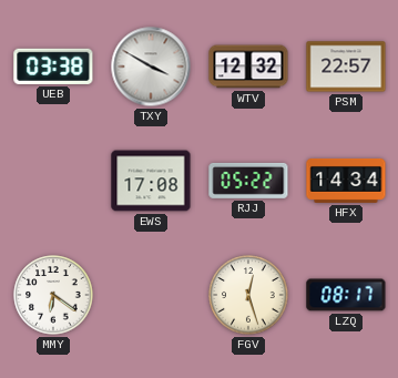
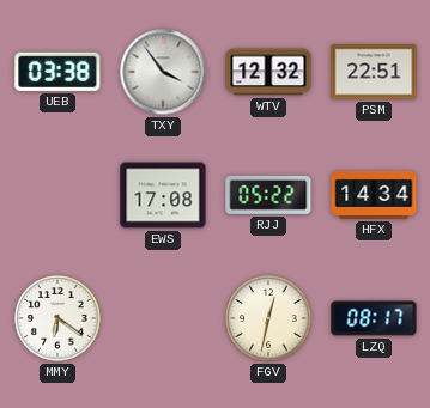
TXY: 3:50 -> 3:54
PSM: 22:57 -> 22:51
FGV: 12:27 -> 12:32
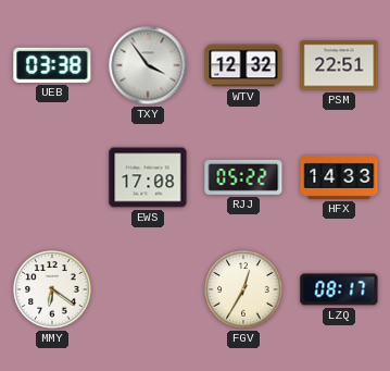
HFX: 14:34 -> 14:33
FGV: 12:32 -> 12:35
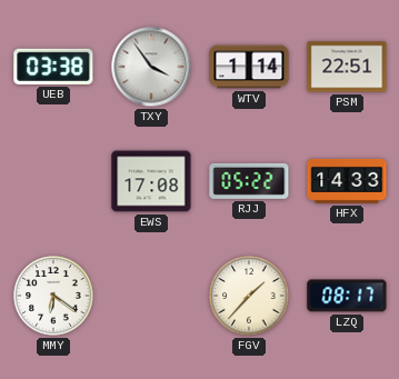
WTV: 12:32 -> 1:14
FGV: 12:35 -> 1:37
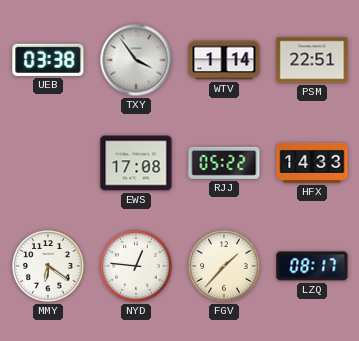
NYD: none -> 12:46
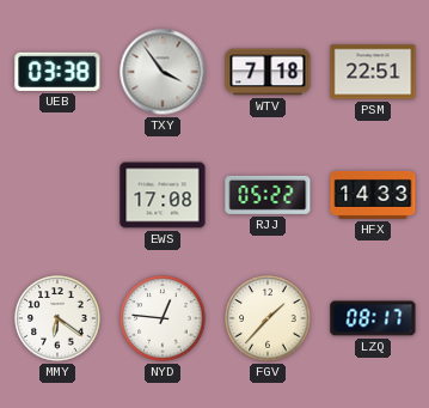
WTV: 1:14 -> 7:18
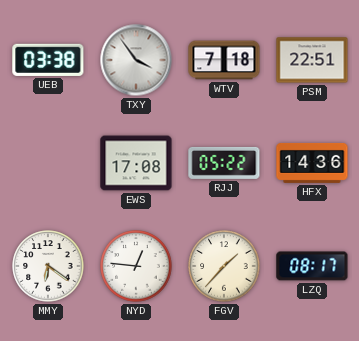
HFX: 14:33 -> 14:36
